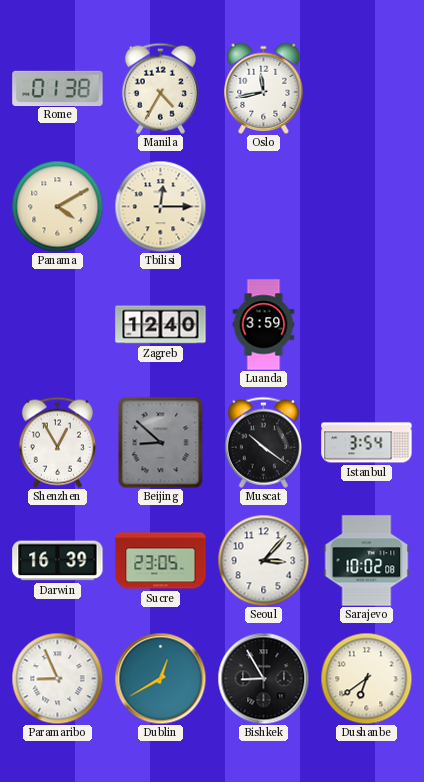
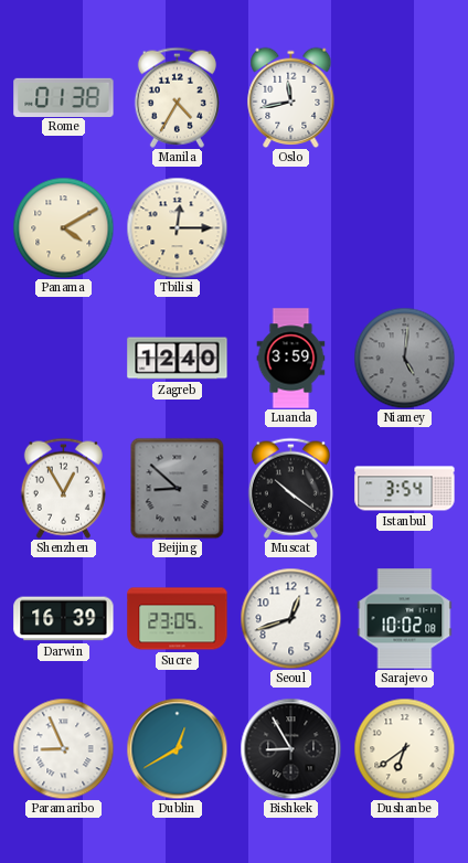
Niamey: none -> 5:01
Seoul: 3:07 -> 12:42
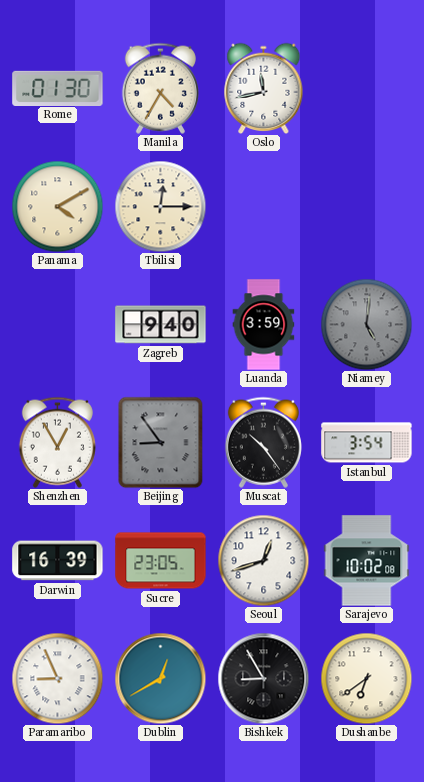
Rome: 01:38 -> 01:30
Zagreb: 12:40 -> 9:40
Beijing: 8:52 -> 8:54
Muscat: 10:21 -> 10:24
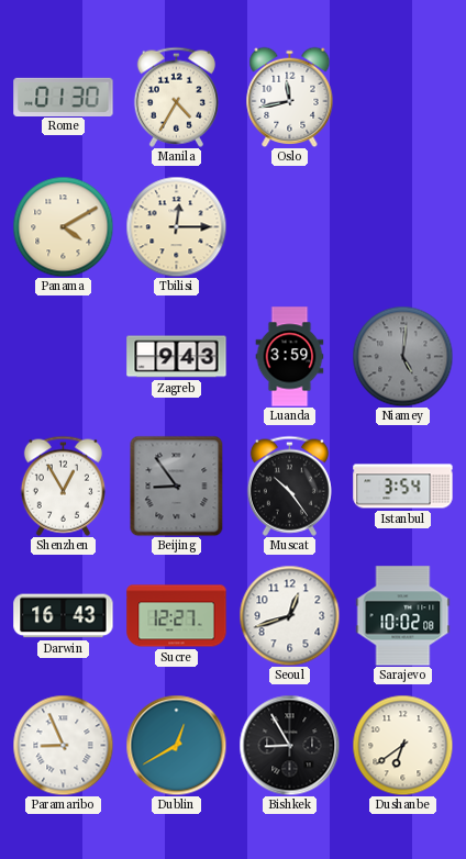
Zagreb: 9:40 -> 9:43
Darwin: 16:39 -> 16:43
Sucre: 23:05 -> 12:27
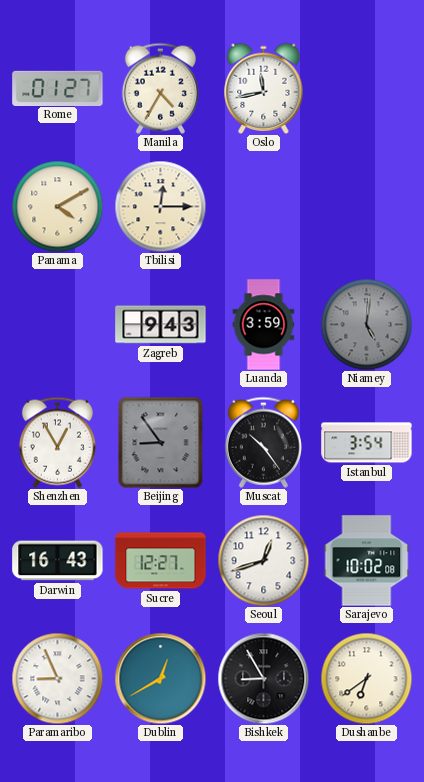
Rome: 01:30 -> 01:27
